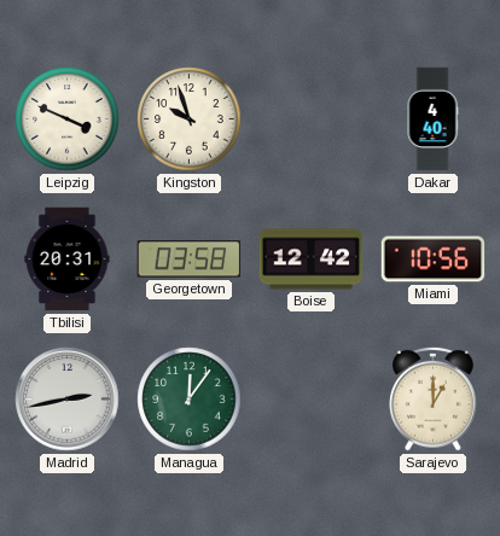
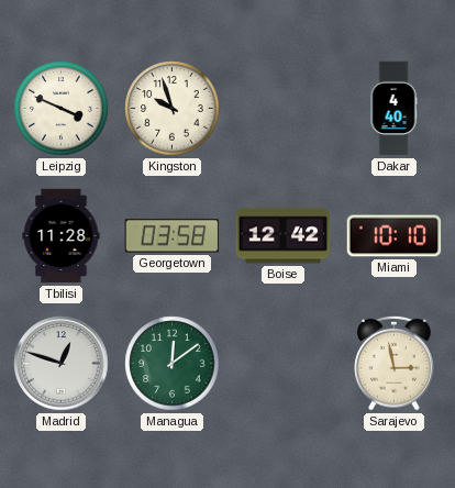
Tbilisi: 20:31 -> 11:28
Miami: 10:56 -> 10:10
Madrid: 2:43 -> 12:48
Managua: 12:06 -> 12:09
Sarajevo: 1:00 -> 2:58
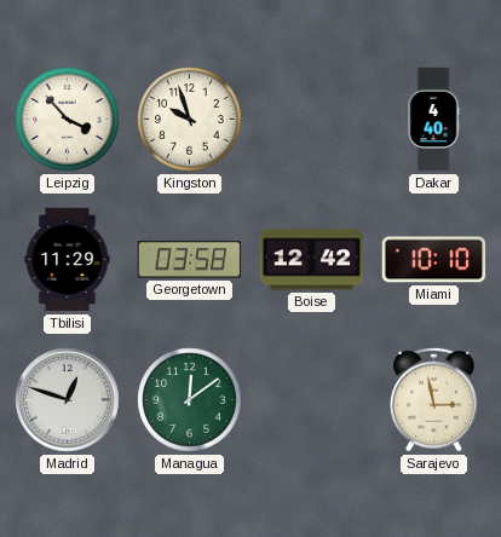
Leipzig: 3:49 -> 3:53
Tbilisi: 11:28 -> 11:29
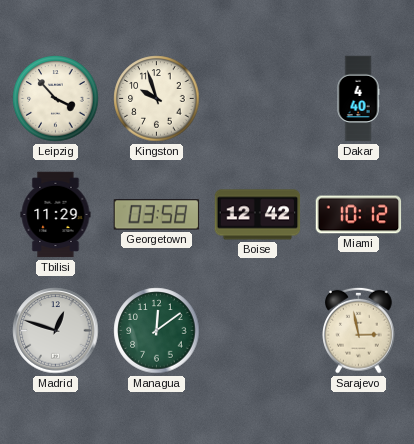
Miami: 10:10 -> 10:12
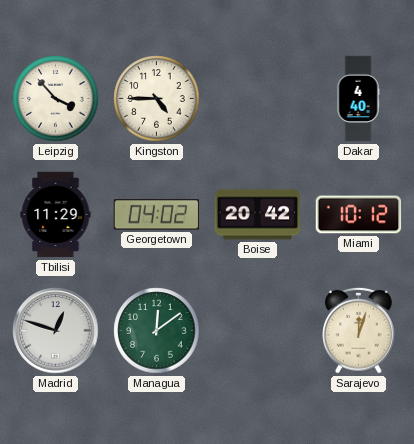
Kingston: 9:57 -> 4:45
Georgetown: 03:58 -> 04:02
Boise: 12:42 -> 20:42
Sarajevo: 2:58 -> 12:03
